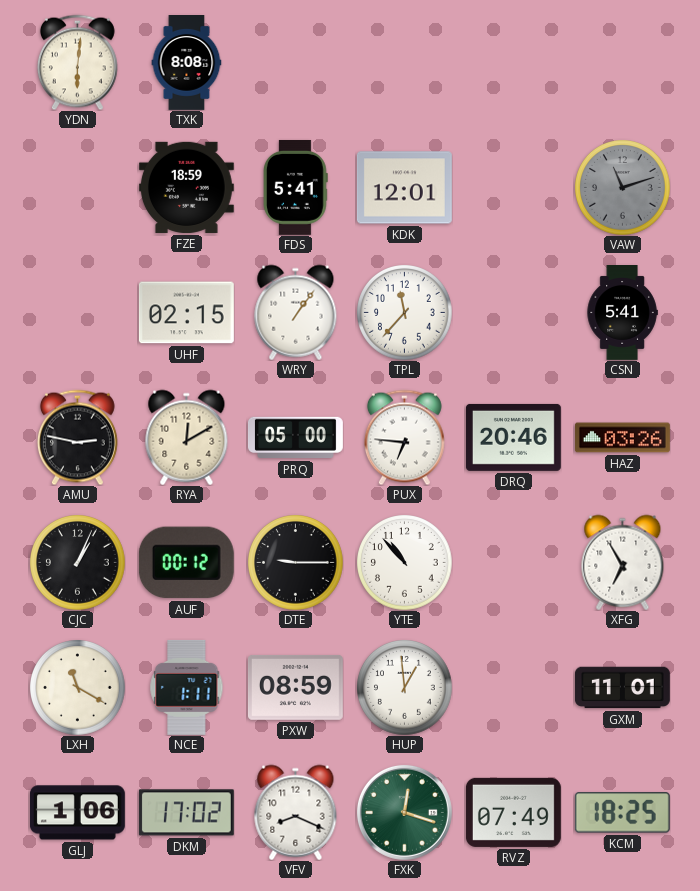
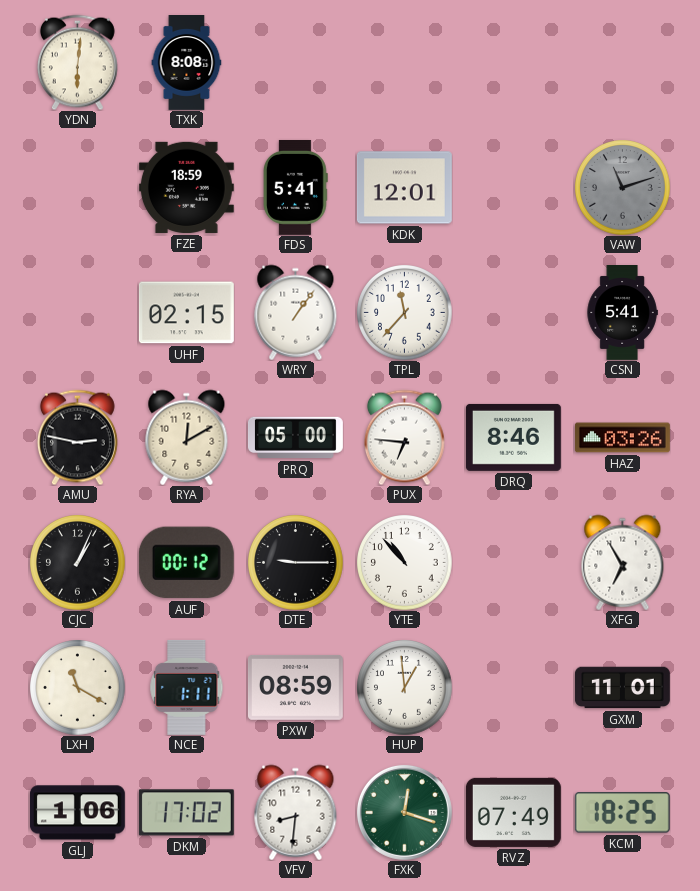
DRQ: 20:46 -> 8:46
VFV: 8:19 -> 8:31
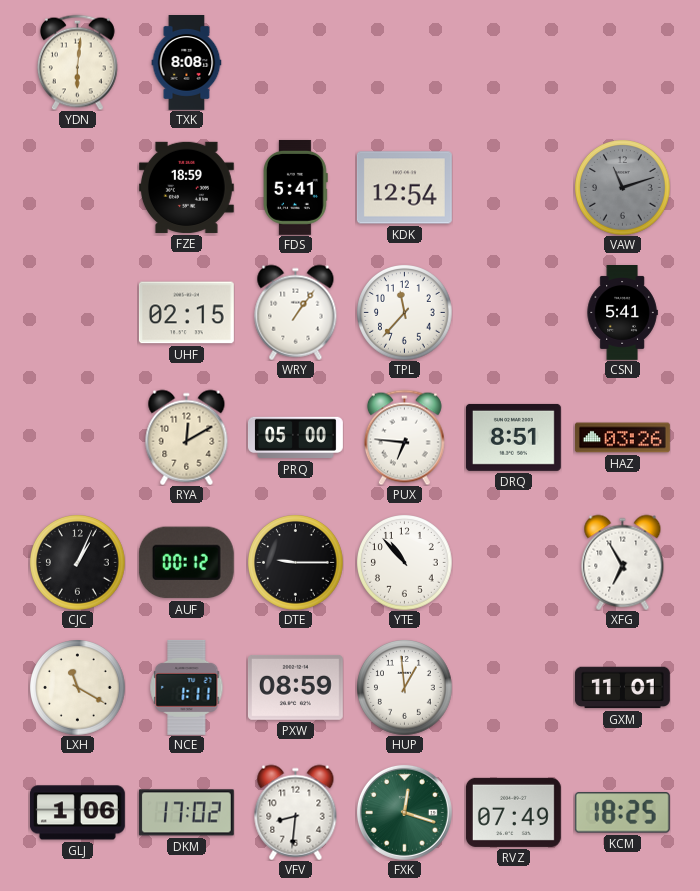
KDK: 12:01 -> 12:54
AMU: 2:47 -> none
DRQ: 8:46 -> 8:51
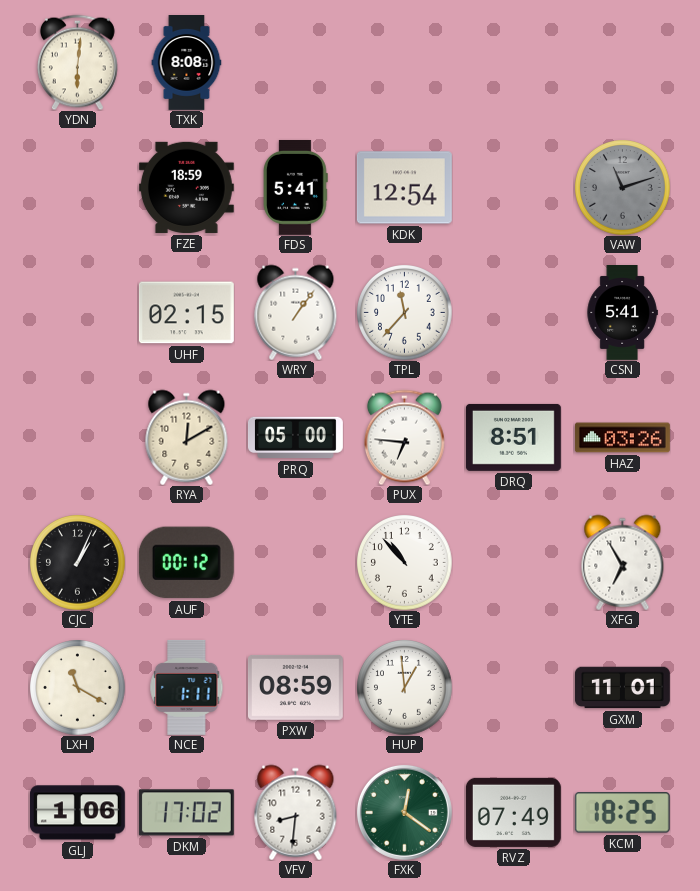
DTE: 9:15 -> none
FXK: 12:18 -> 12:21
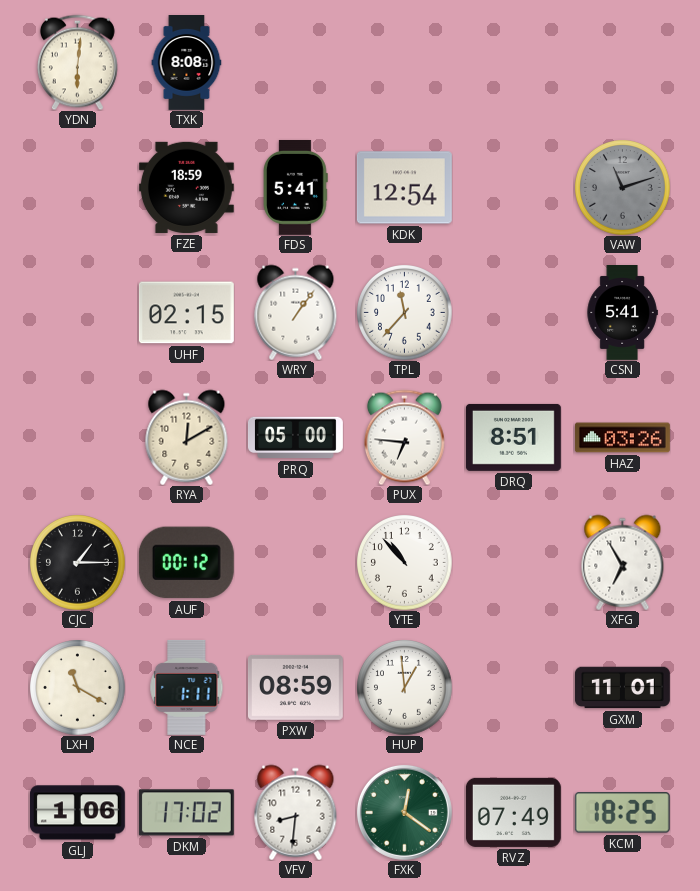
CJC: 1:04 -> 1:15
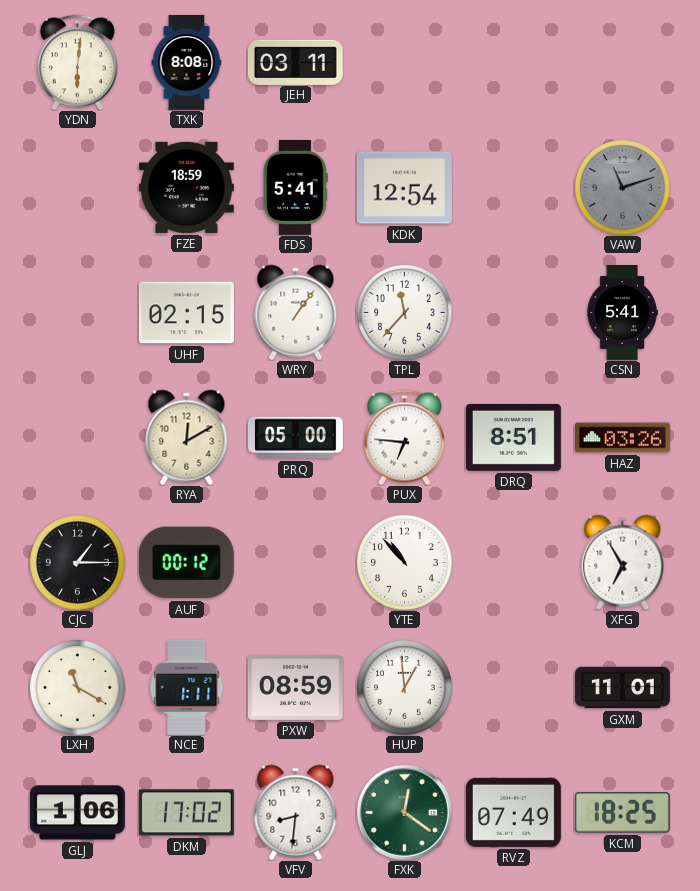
JEH: none -> 03:11
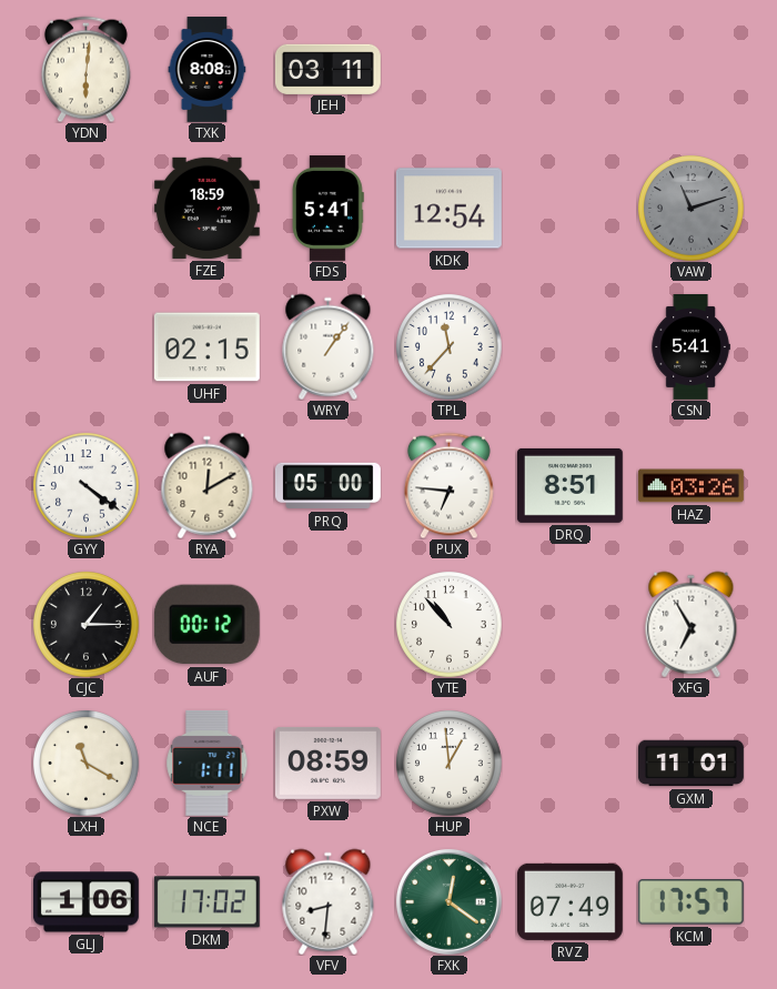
GYY: none -> 4:21
KCM: 18:25 -> 17:57
